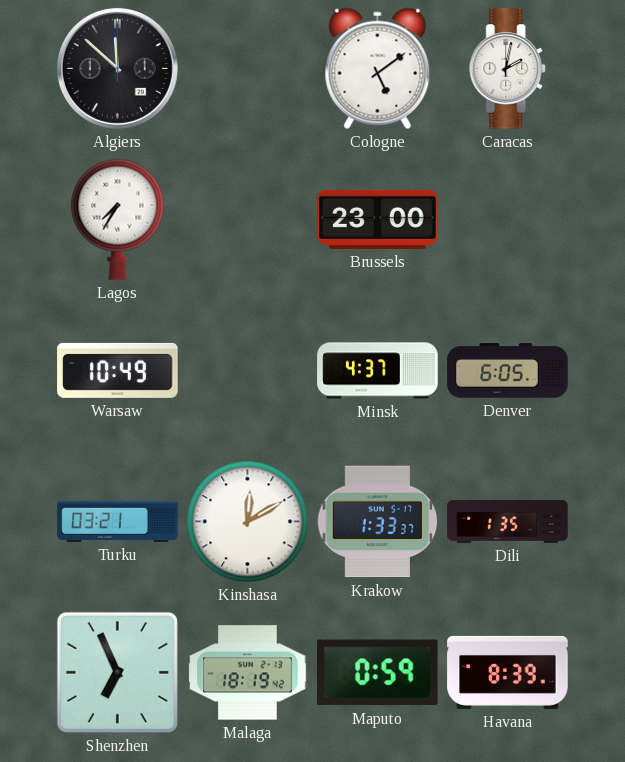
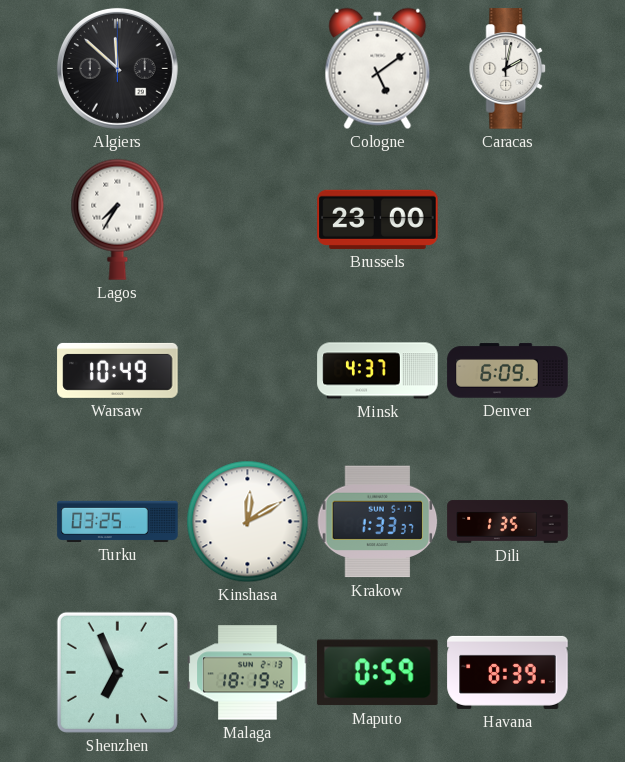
Denver: 6:05 -> 6:09
Turku: 03:21 -> 03:25
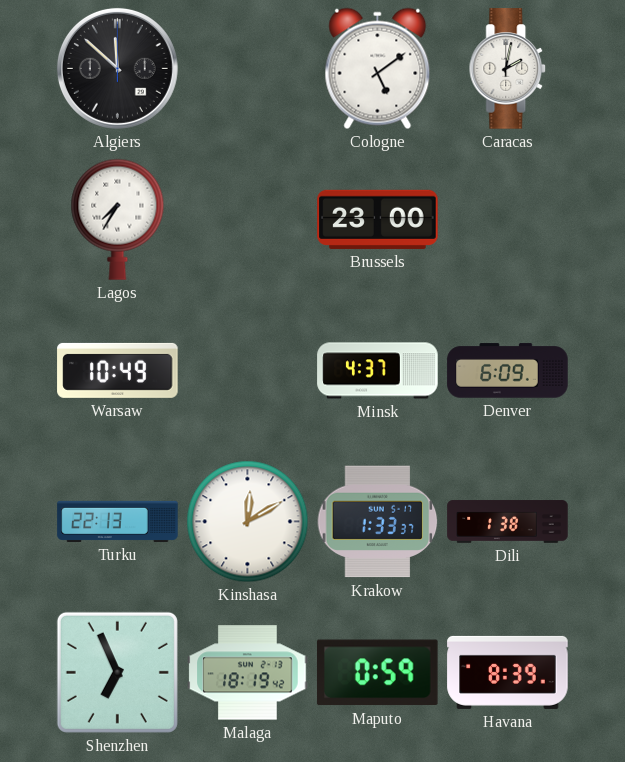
Turku: 03:25 -> 22:13
Dili: 1:35 -> 1:38
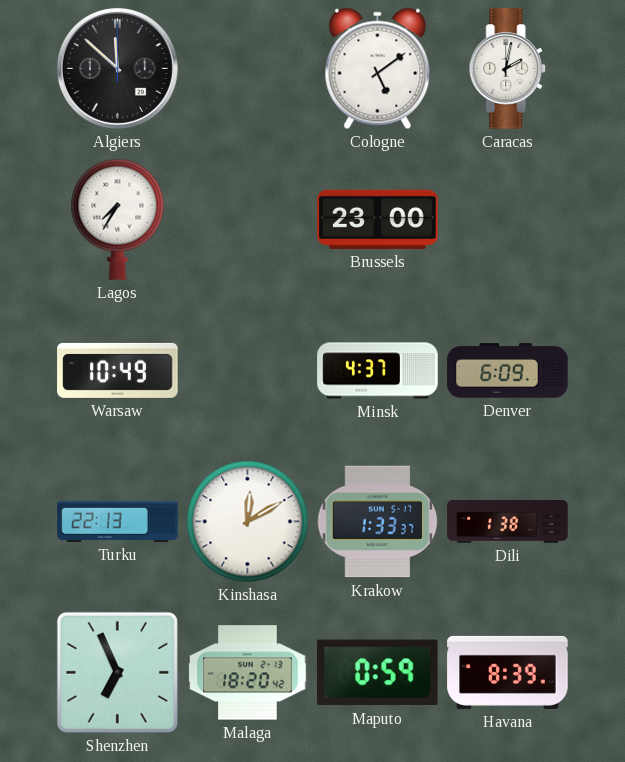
Malaga: 18:19 -> 18:20
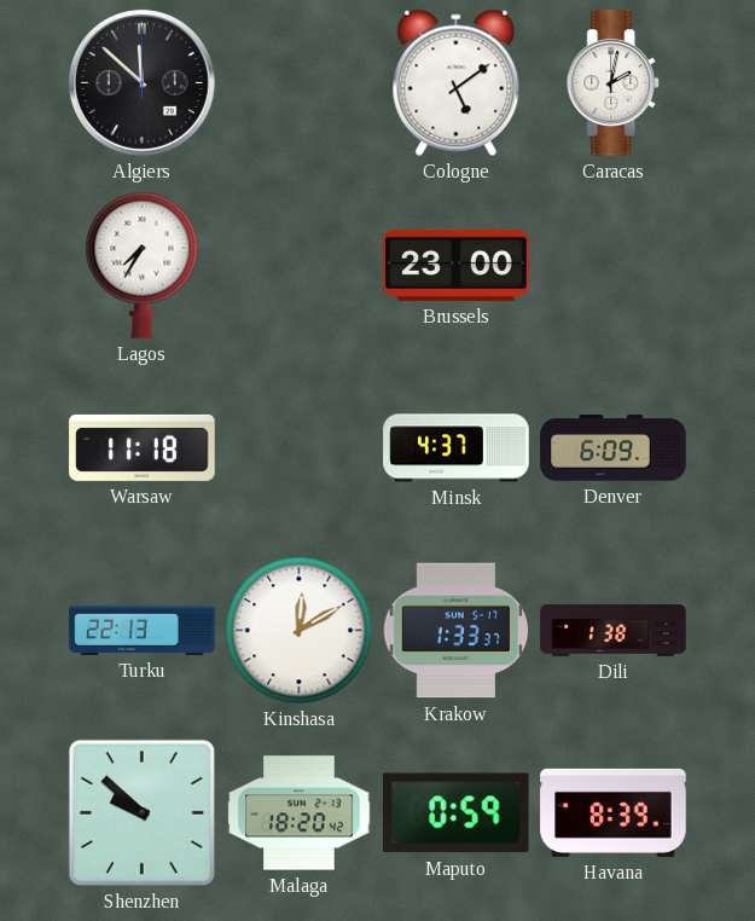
Warsaw: 10:49 -> 11:18
Shenzhen: 6:56 -> 9:52
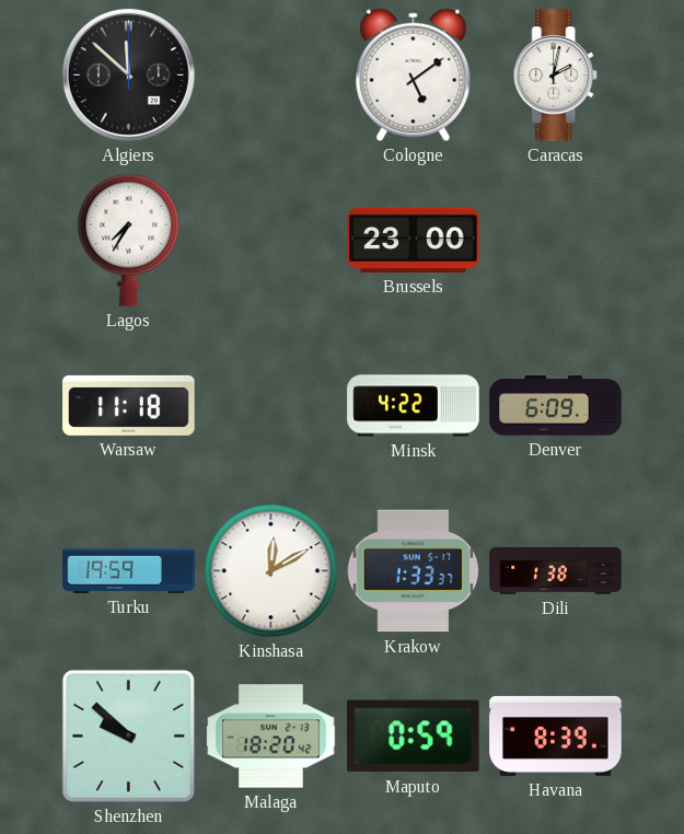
Minsk: 4:37 -> 4:22
Turku: 22:13 -> 19:59
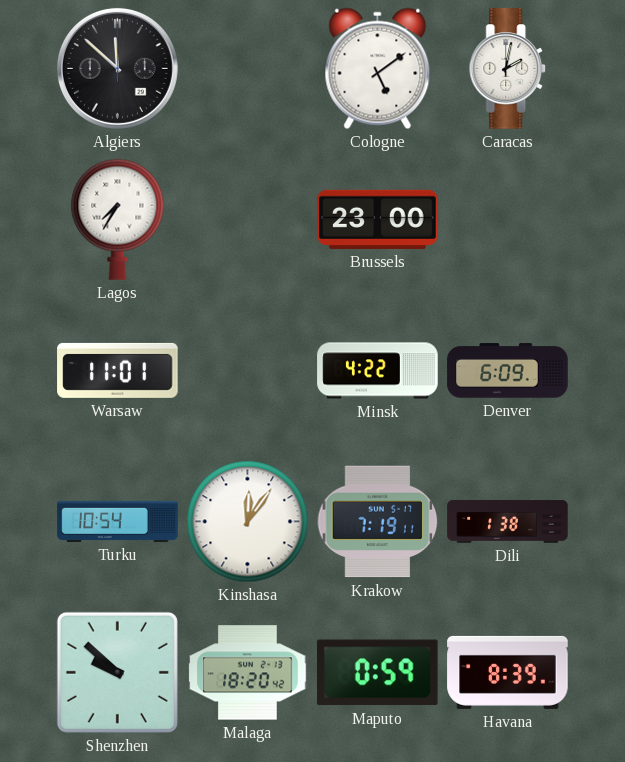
Warsaw: 11:18 -> 11:01
Turku: 19:59 -> 10:54
Kinshasa: 12:10 -> 12:06
Krakow: 1:33 -> 7:19
